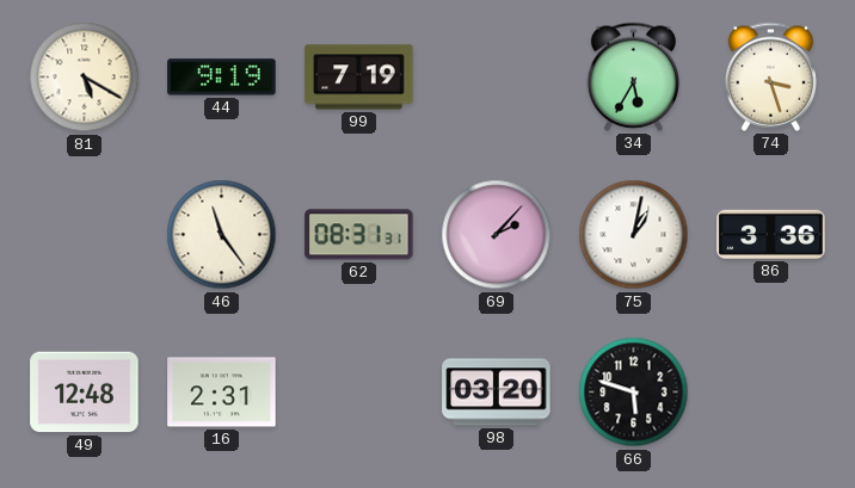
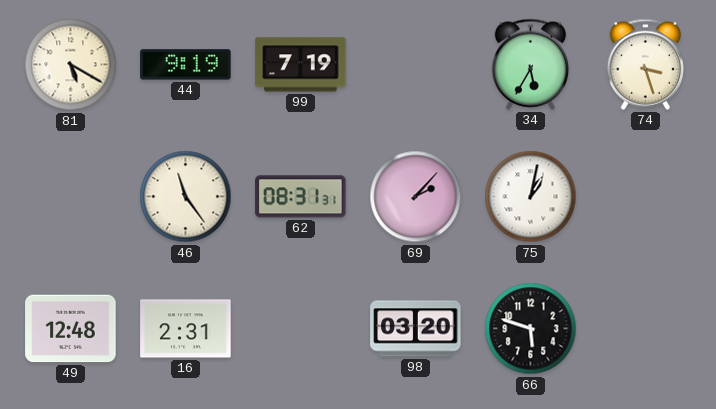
86: 3:36 -> none
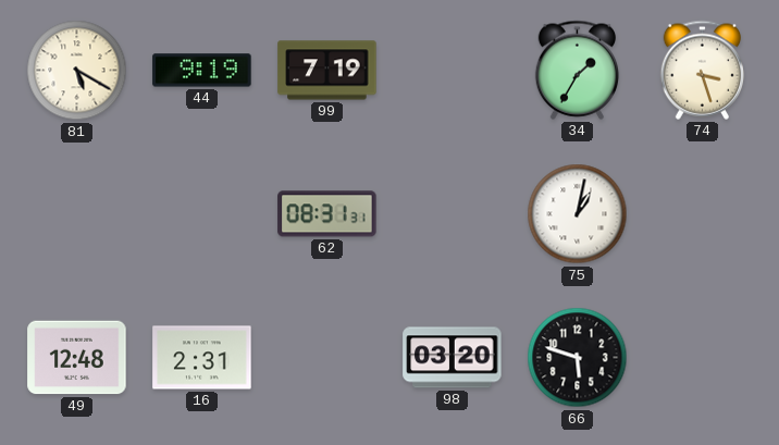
34: 5:35 -> 1:35
46: 11:24 -> none
69: 2:07 -> none
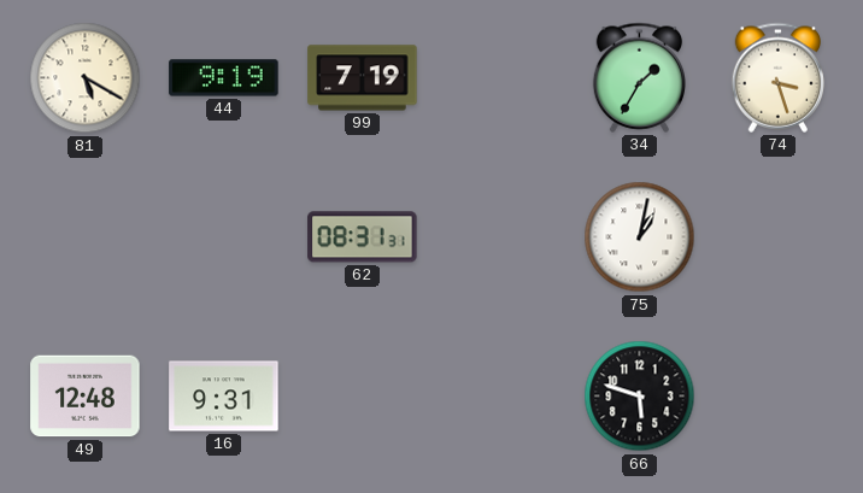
16: 2:31 -> 9:31
98: 03:20 -> none
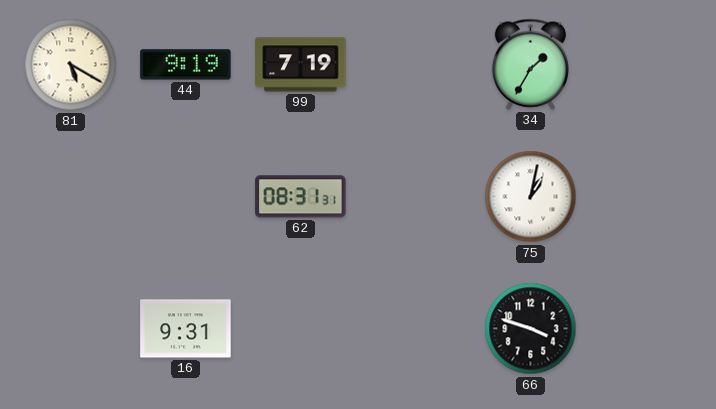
74: 3:27 -> none
49: 12:48 -> none
66: 5:48 -> 3:48
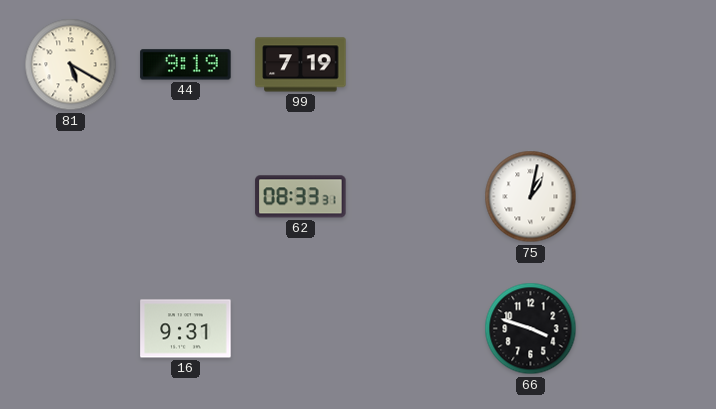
34: 1:35 -> none
62: 08:31 -> 08:33
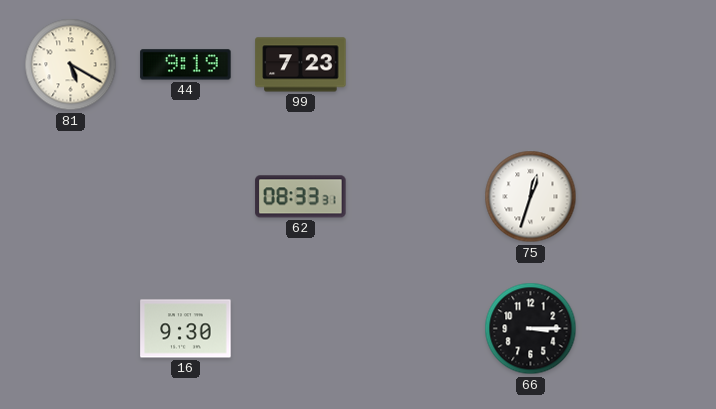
99: 7:19 -> 7:23
75: 1:02 -> 12:33
16: 9:31 -> 9:30
66: 3:48 -> 3:15
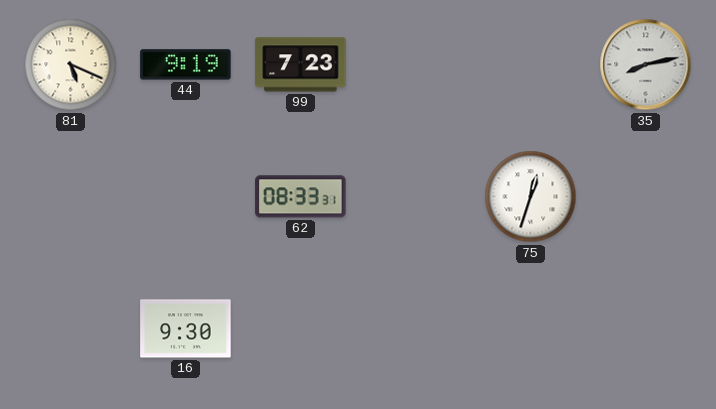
81: 5:20 -> 5:19
35: none -> 8:13
66: 3:15 -> none
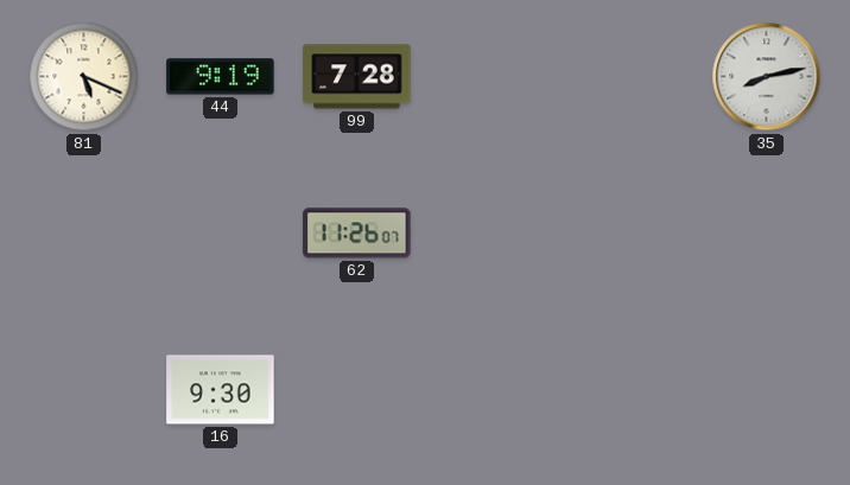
99: 7:23 -> 7:28
62: 08:33 -> 11:26
75: 12:33 -> none
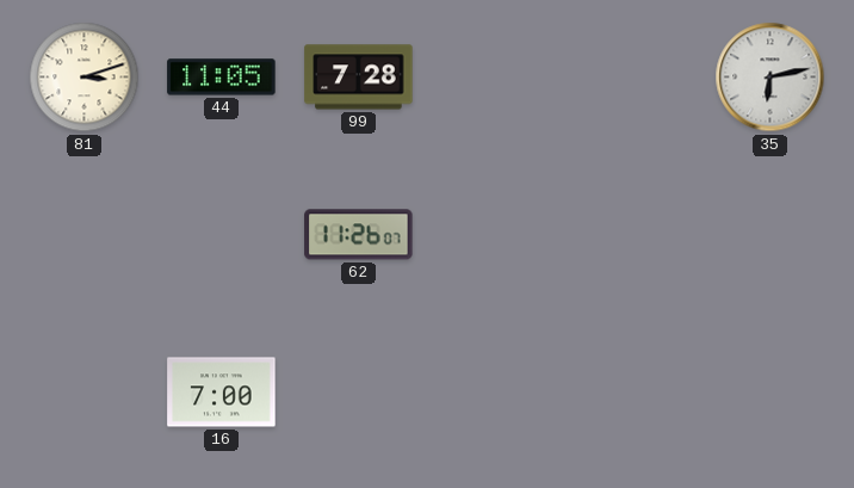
81: 5:19 -> 3:12
44: 9:19 -> 11:05
35: 8:13 -> 6:13
16: 9:30 -> 7:00
